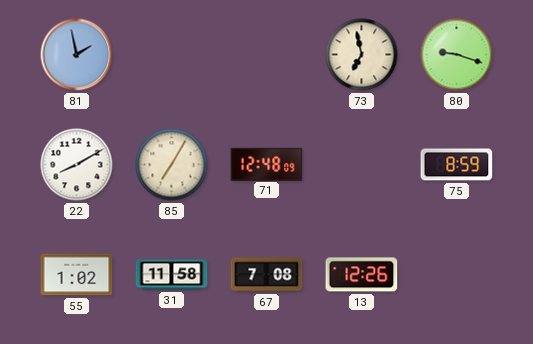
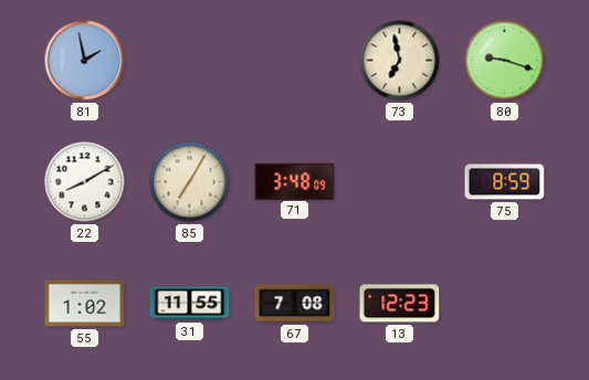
71: 12:48 -> 3:48
31: 11:58 -> 11:55
13: 12:26 -> 12:23
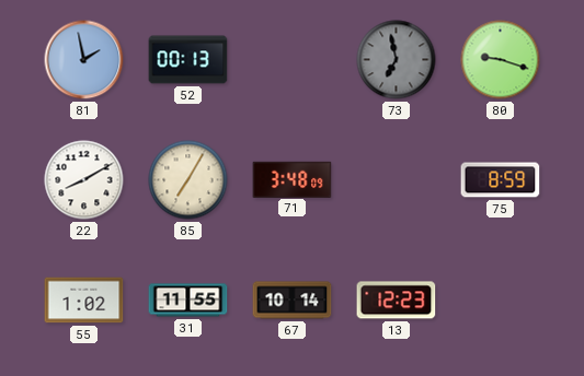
52: none -> 00:13
73 dial: cream -> grey
67: 7:08 -> 10:14
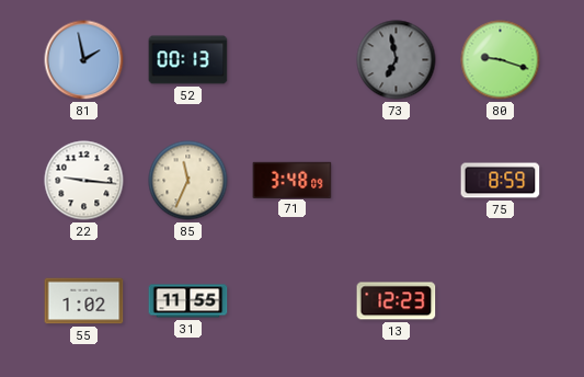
22: 8:10 -> 9:16
85: 7:05 -> 11:34
67: 10:14 -> none
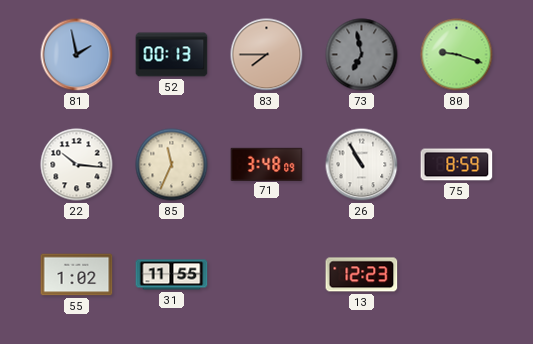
83: none -> 7:45
22: 9:16 -> 10:16
26: none -> 10:55
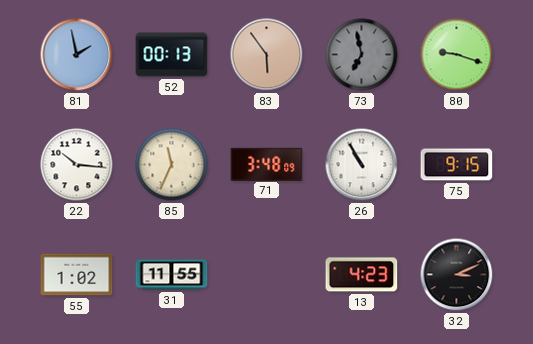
83: 7:45 -> 5:54
75: 8:59 -> 9:15
13: 12:23 -> 4:23
32: none -> 3:11
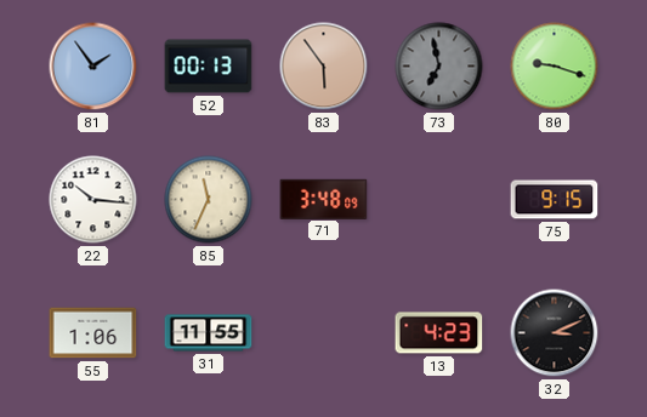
81: 1:58 -> 1:54
26: 10:55 -> none
55: 1:02 -> 1:06
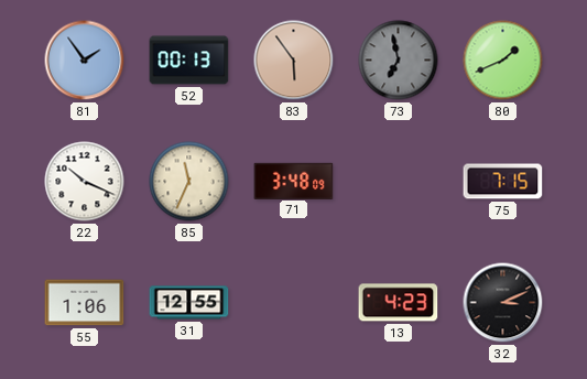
80: 9:18 -> 1:41
22: 10:16 -> 10:19
75: 9:15 -> 7:15
31: 11:55 -> 12:55
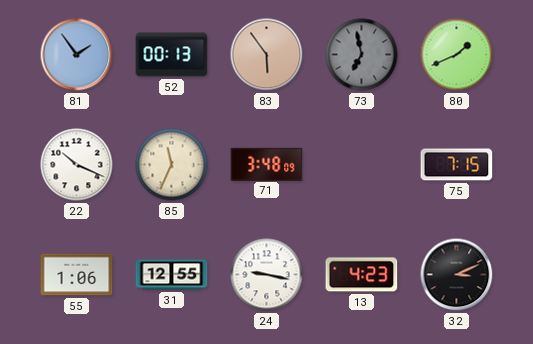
24: none -> 9:17
